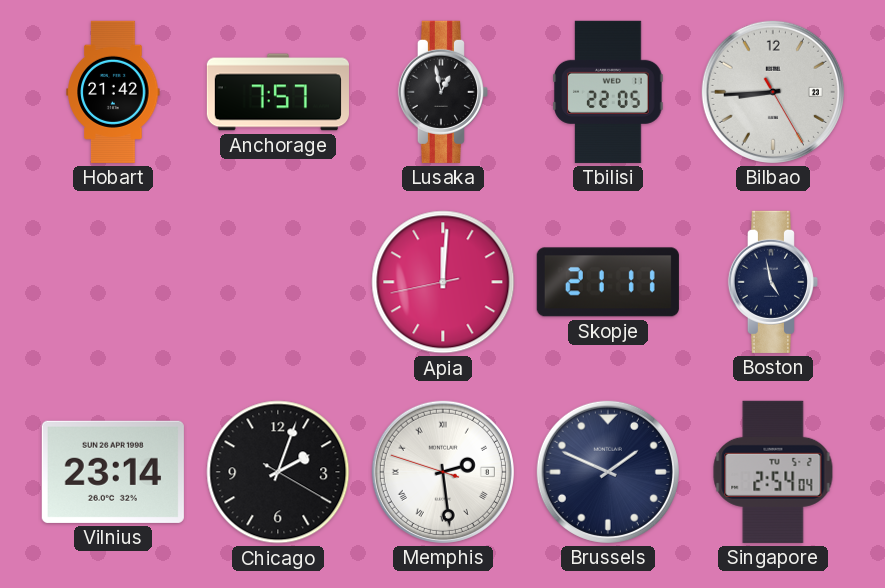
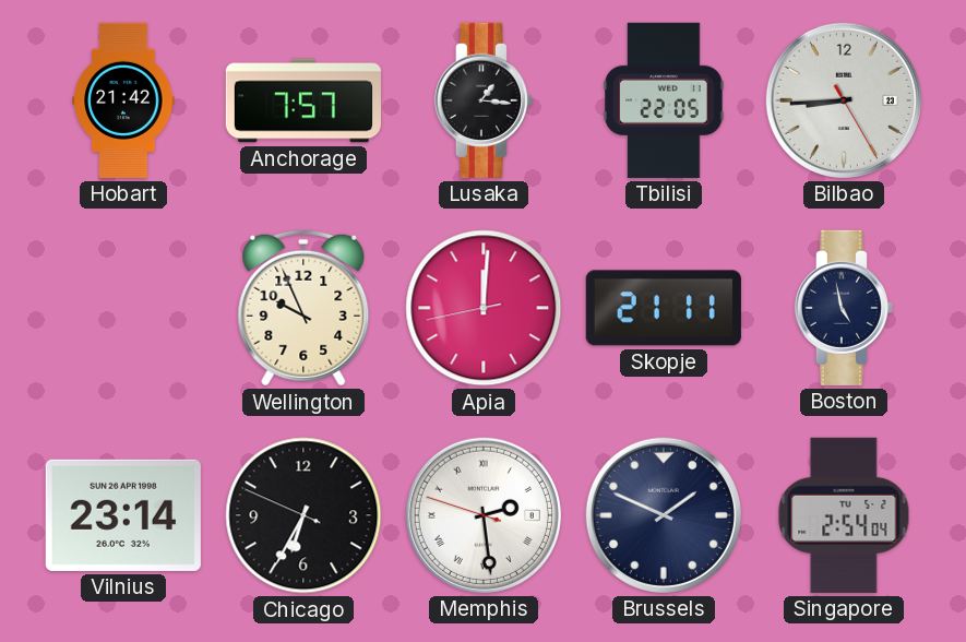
Lusaka: 12:58 -> 1:16
Wellington: none -> 9:56
Chicago: 2:03 -> 6:34
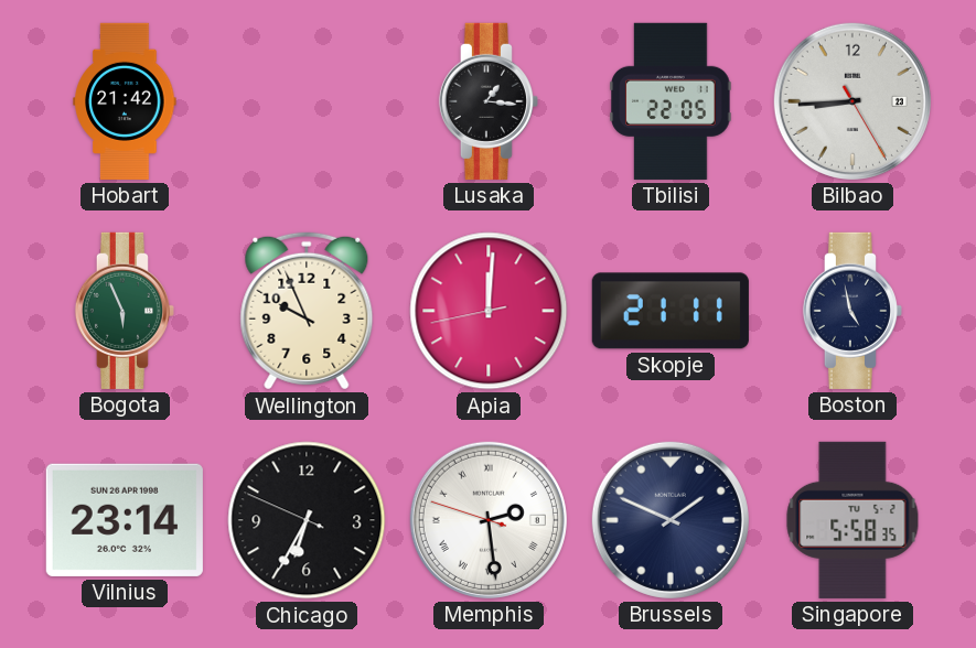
Anchorage: 7:57 -> none
Bogota: none -> 5:56
Singapore: 2:54 -> 5:58
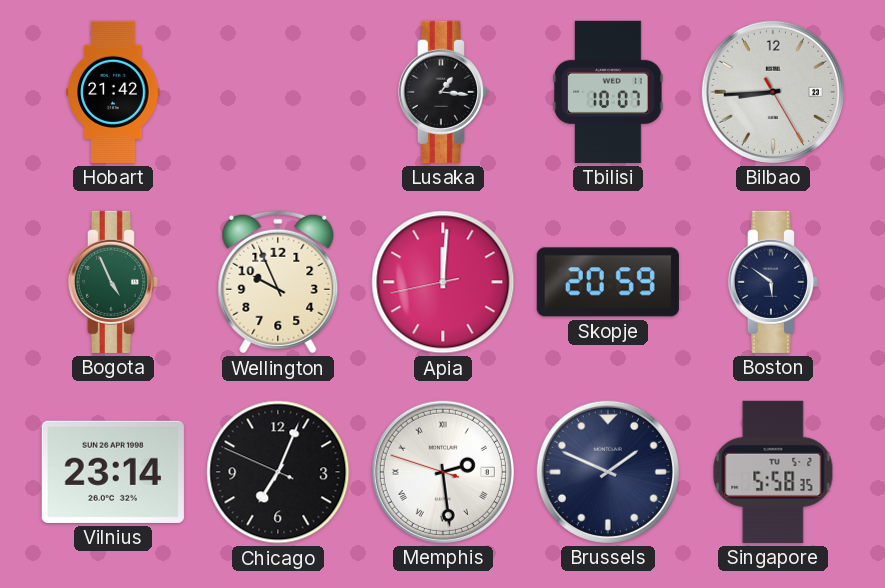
Tbilisi: 22:05 -> 10:07
Bogota: 5:56 -> 4:56
Skopje: 21:11 -> 20:59
Boston: 4:58 -> 5:51
Chicago: 6:34 -> 7:03
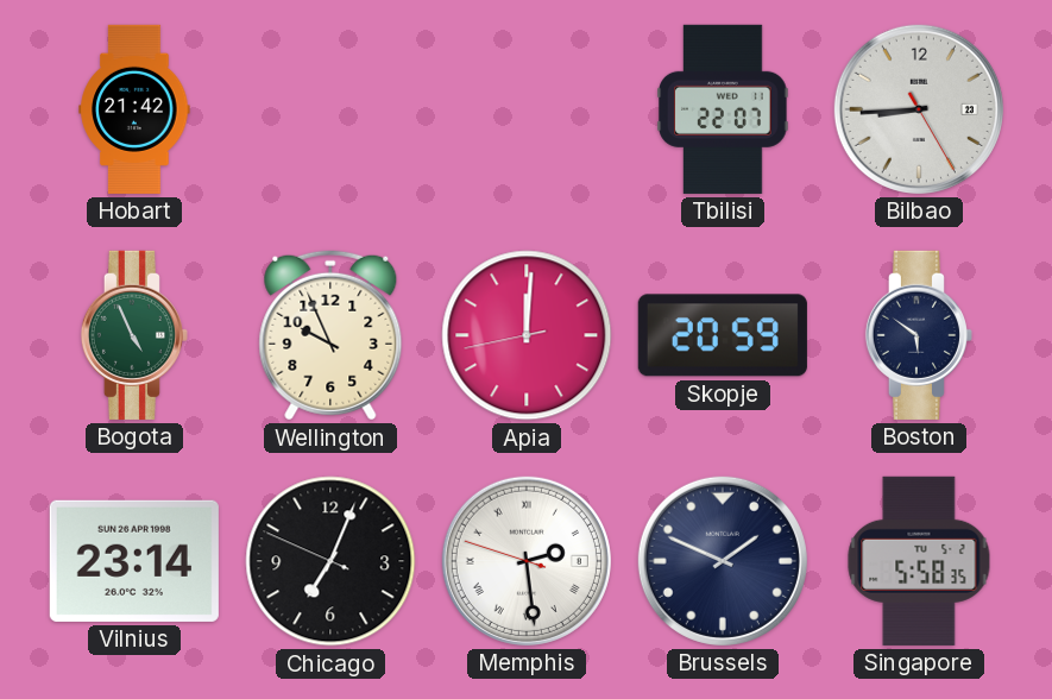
Lusaka: 1:16 -> none
Tbilisi: 10:07 -> 22:07
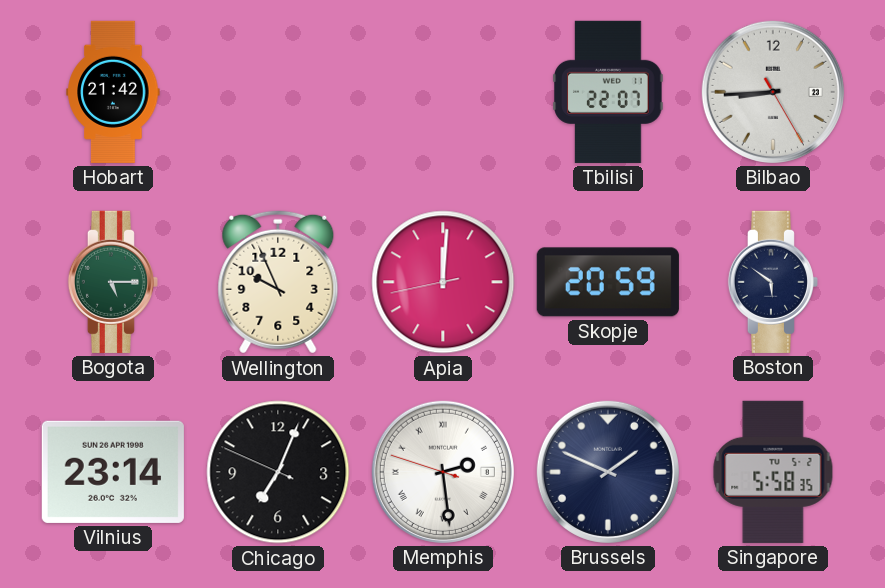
Bogota: 4:56 -> 5:15
